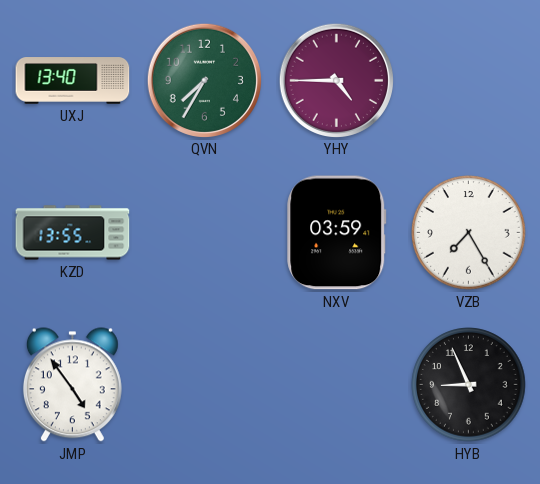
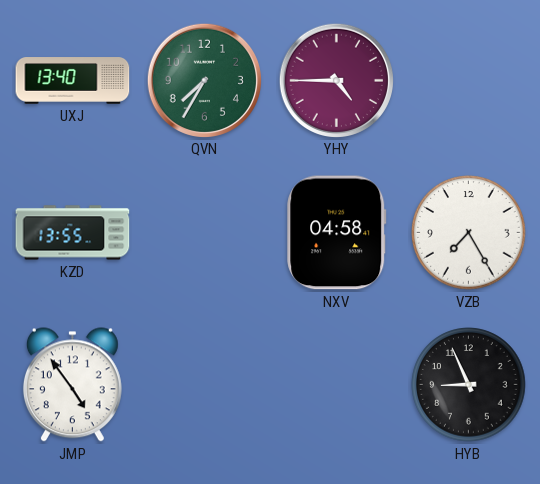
NXV: 03:59 -> 04:58
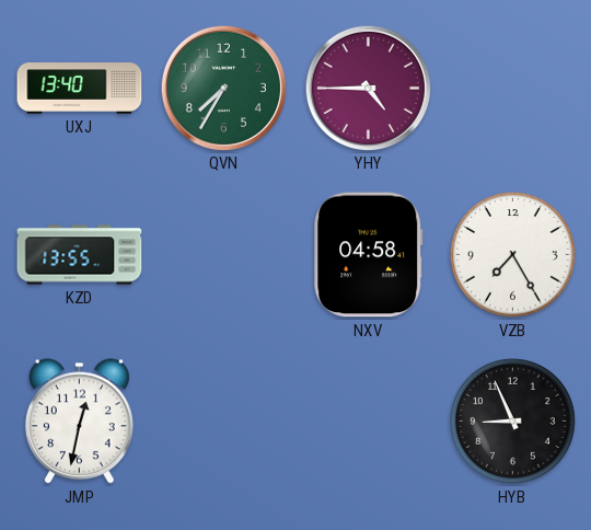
JMP: 4:54 -> 12:32
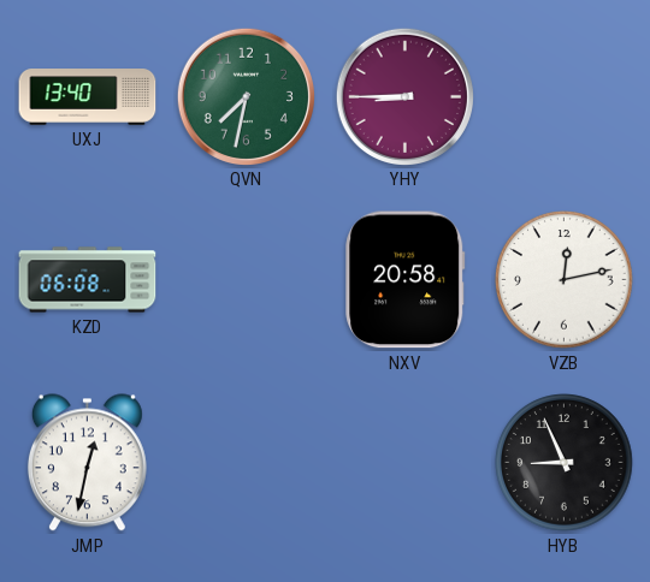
QVN: 7:35 -> 7:32
YHY: 4:45 -> 8:45
KZD: 13:55 -> 06:08
NXV: 04:58 -> 20:58
VZB: 7:25 -> 12:13
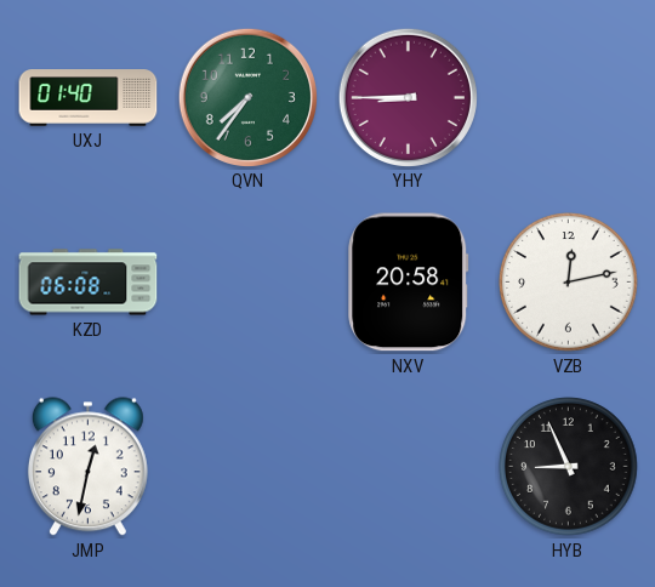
UXJ: 13:40 -> 01:40
QVN: 7:32 -> 7:36
